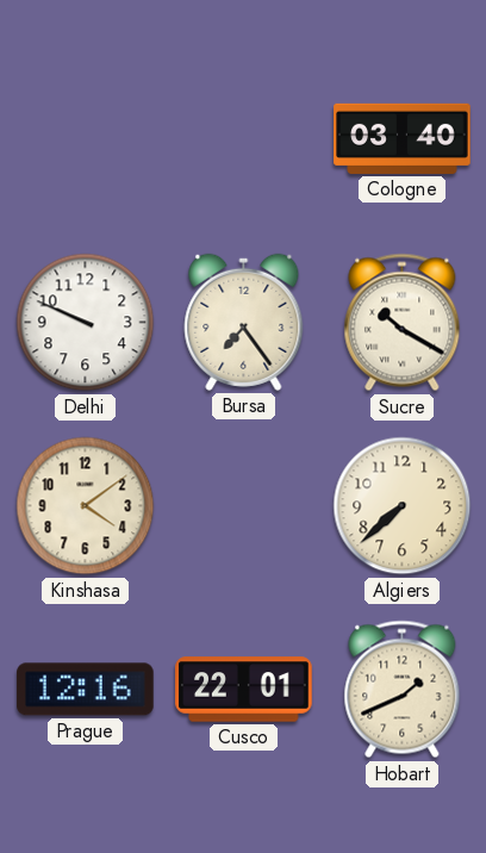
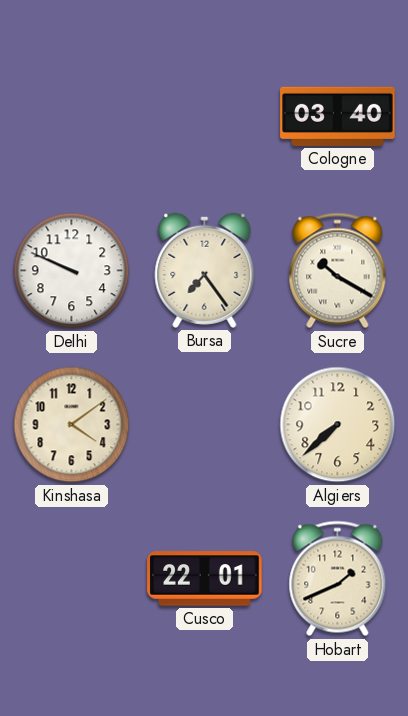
Prague: 12:16 -> none
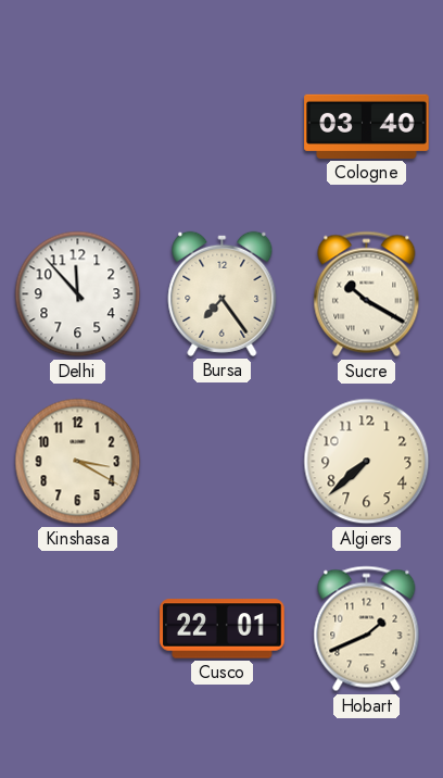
Delhi: 9:49 -> 11:53
Kinshasa: 4:09 -> 3:20
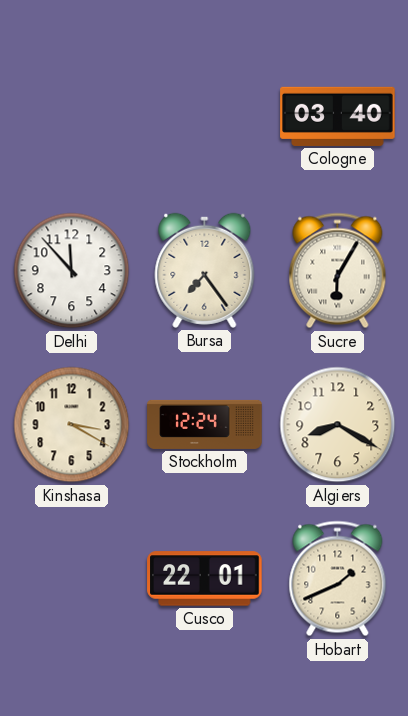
Sucre: 10:20 -> 6:05
Stockholm: none -> 12:24
Algiers: 7:38 -> 8:20
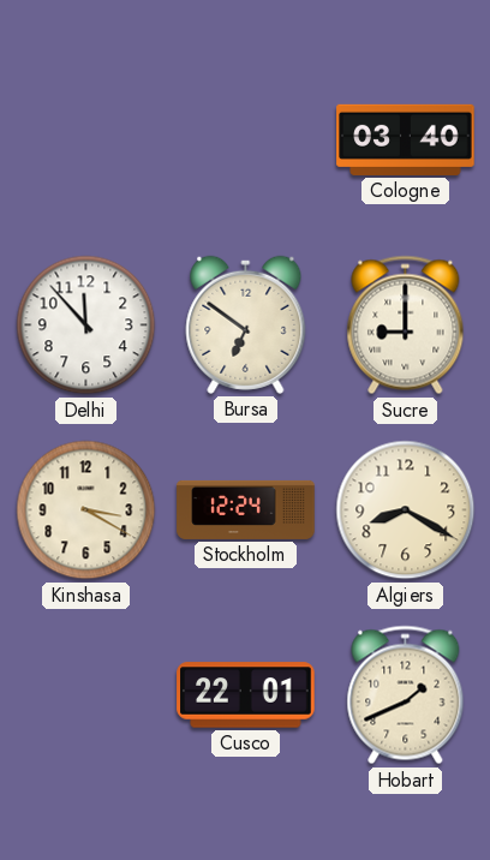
Bursa: 7:24 -> 6:51
Sucre: 6:05 -> 9:00
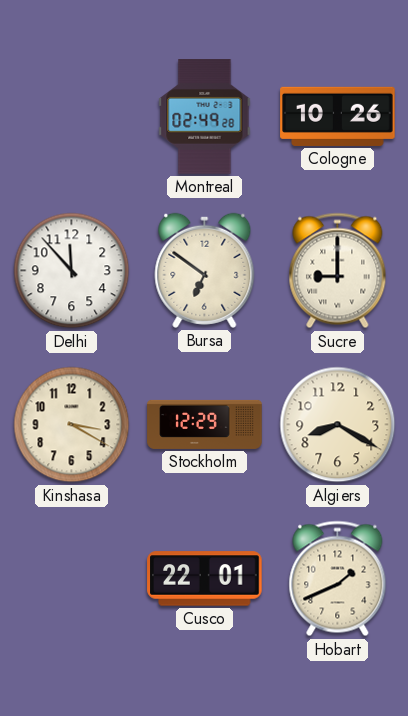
Montreal: none -> 02:49
Cologne: 03:40 -> 10:26
Stockholm: 12:24 -> 12:29
